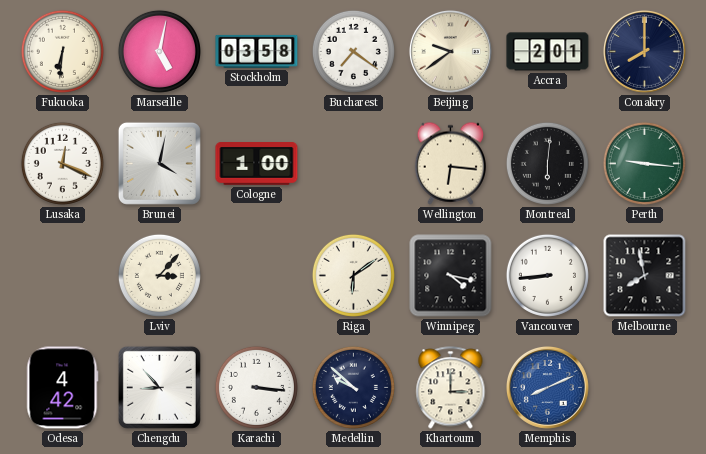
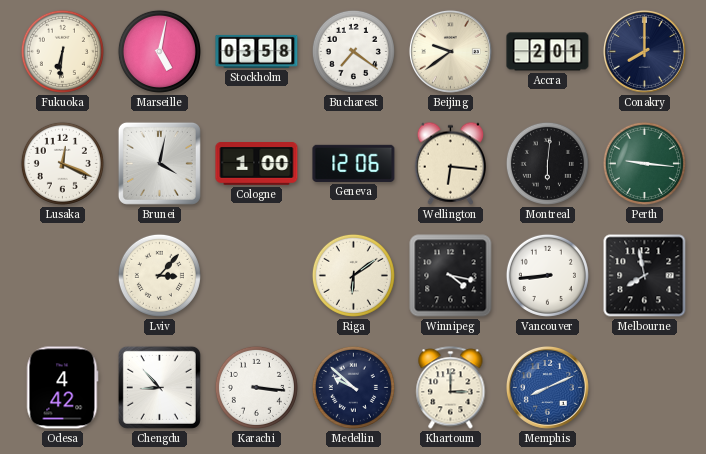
Geneva: none -> 12:06
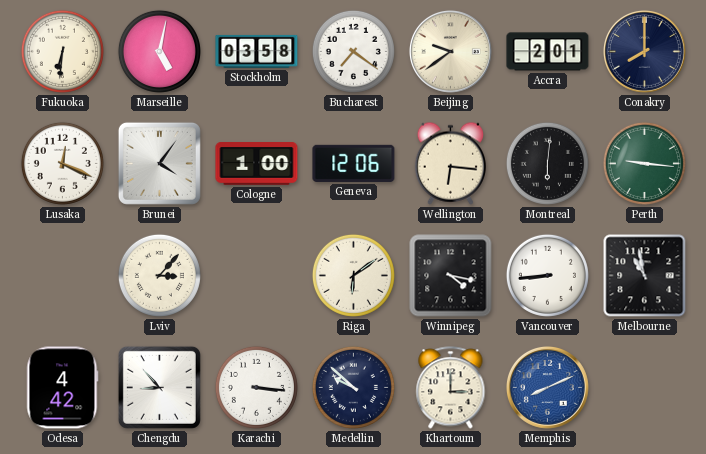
Brunei: 4:02 -> 4:06
Melbourne: 7:58 -> 10:58
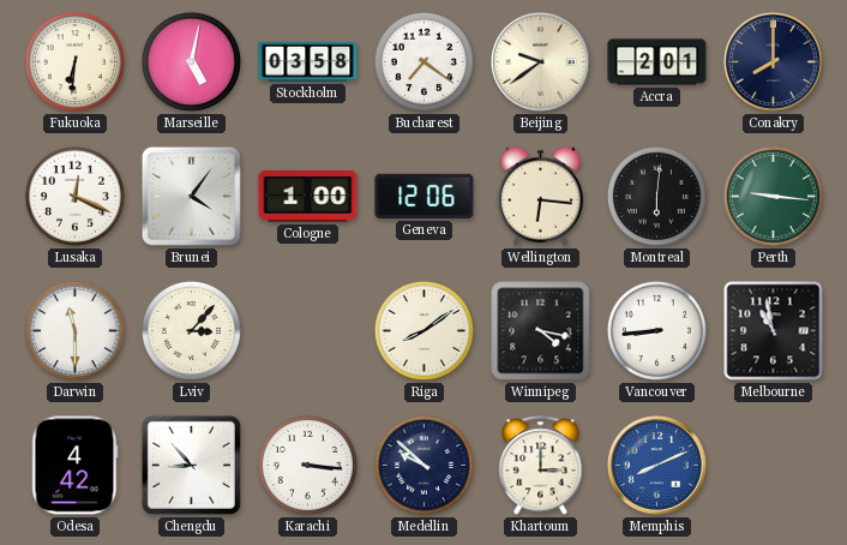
Darwin: none -> 11:30
Riga: 6:09 -> 8:09
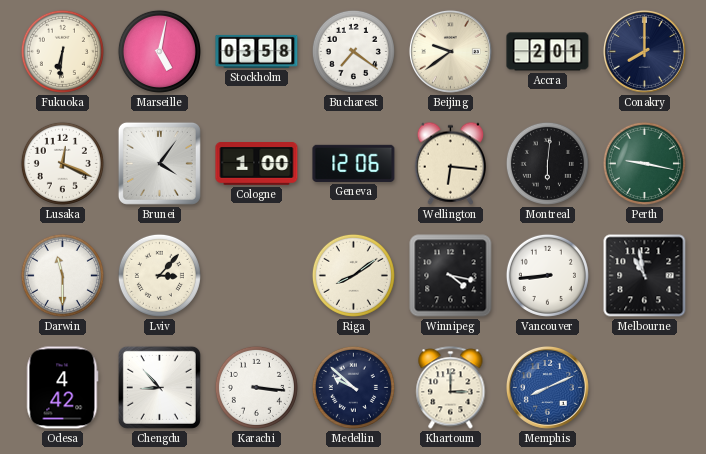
Perth: 9:16 -> 9:17
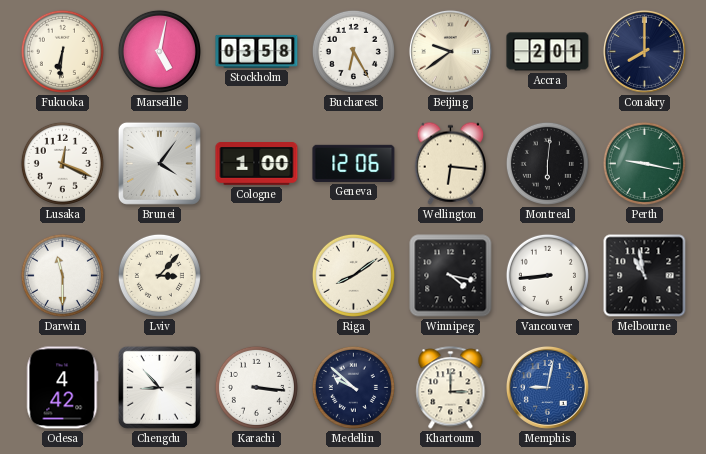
Bucharest: 7:21 -> 6:25
Memphis: 8:11 -> 9:02
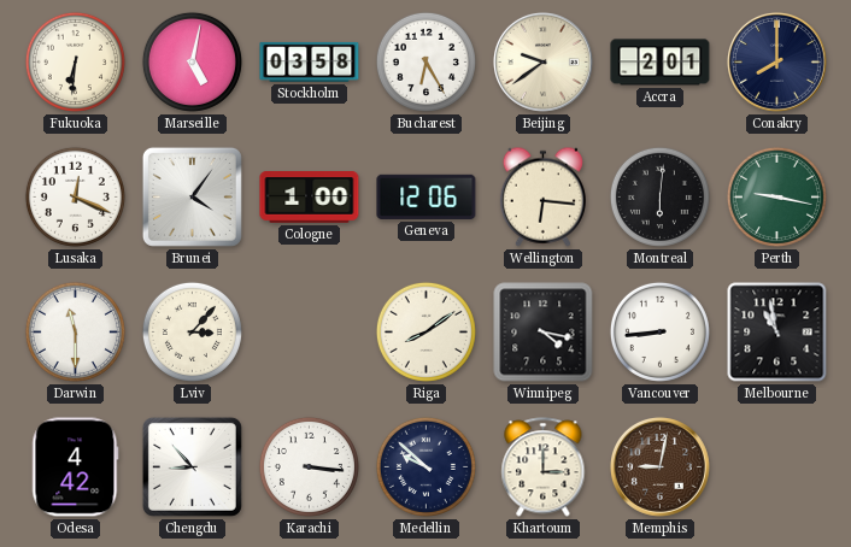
Memphis dial: blue -> brown
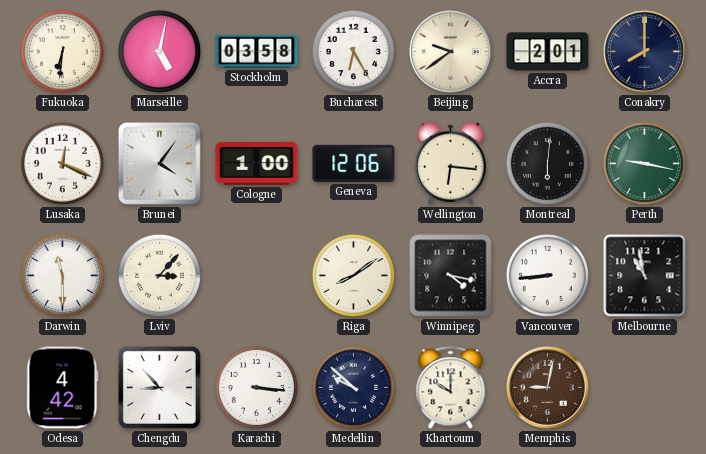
Khartoum: 3:00 -> 10:00
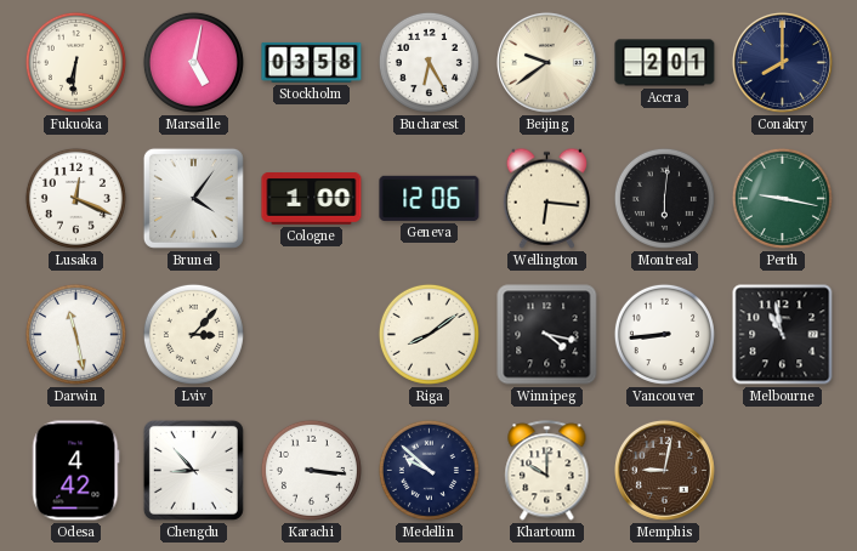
Darwin: 11:30 -> 11:28
